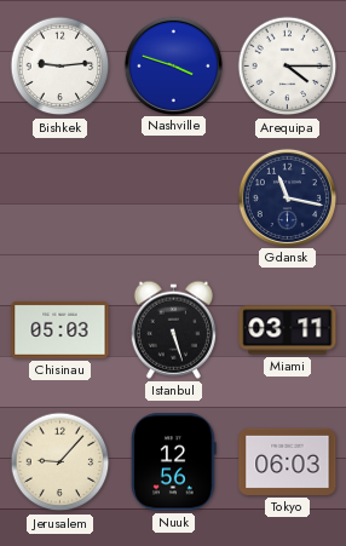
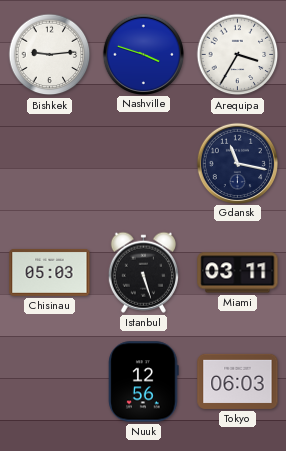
Arequipa: 4:15 -> 3:35
Jerusalem: 9:07 -> none
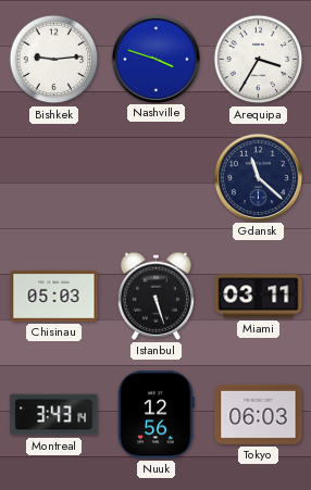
Gdansk: 11:17 -> 11:22
Montreal: none -> 3:43
